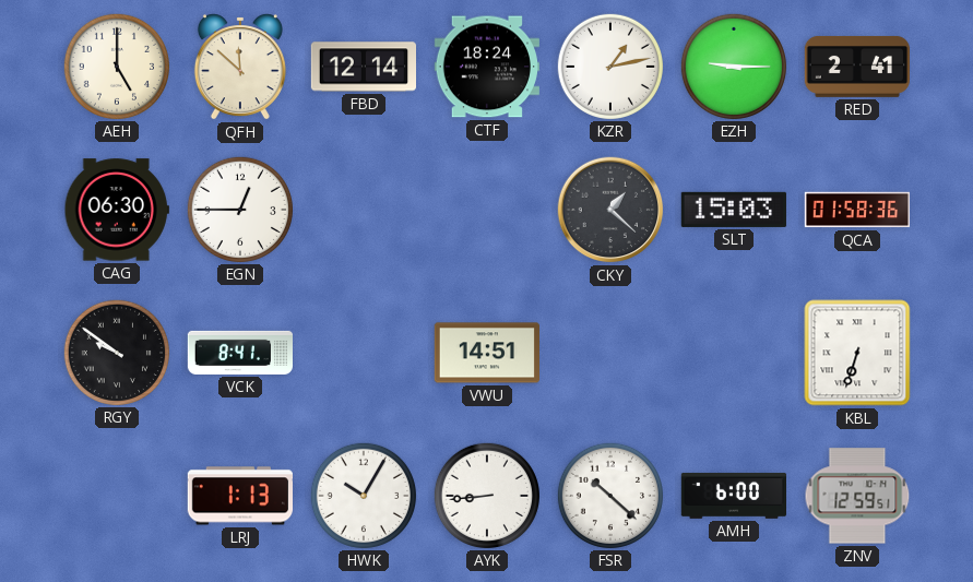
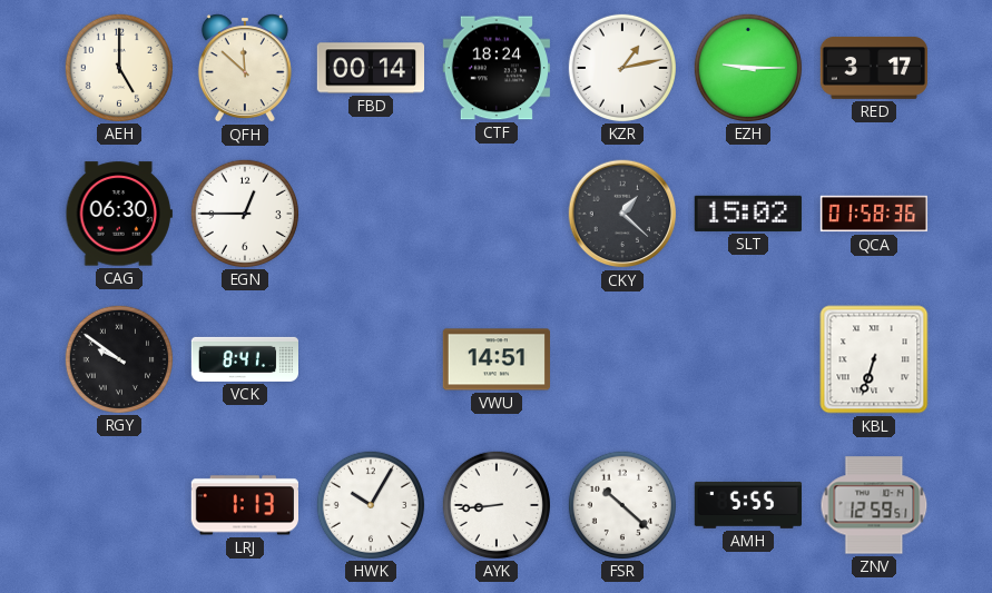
FBD: 12:14 -> 00:14
RED: 2:41 -> 3:17
SLT: 15:03 -> 15:02
AMH: 6:00 -> 5:55
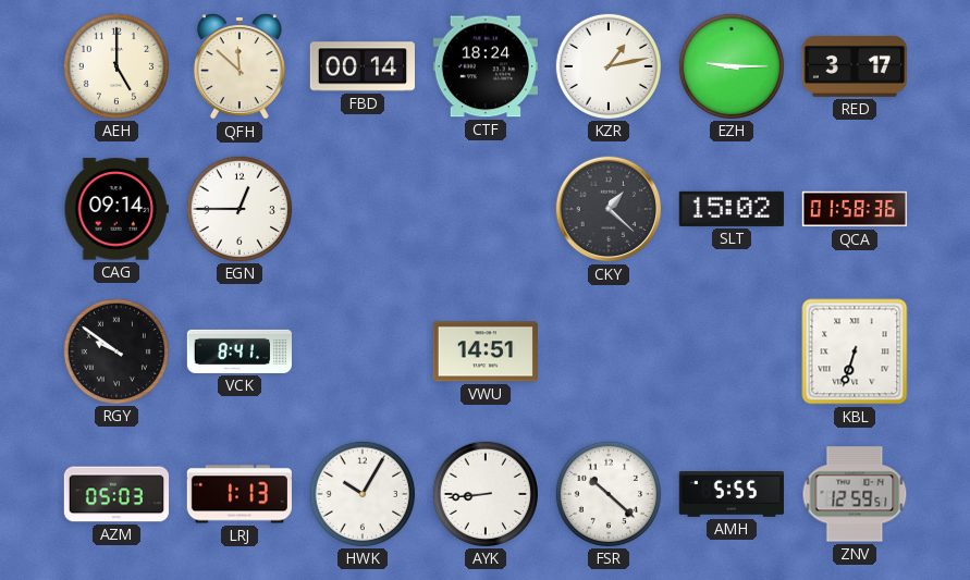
CAG: 06:30 -> 09:14
AZM: none -> 05:03
